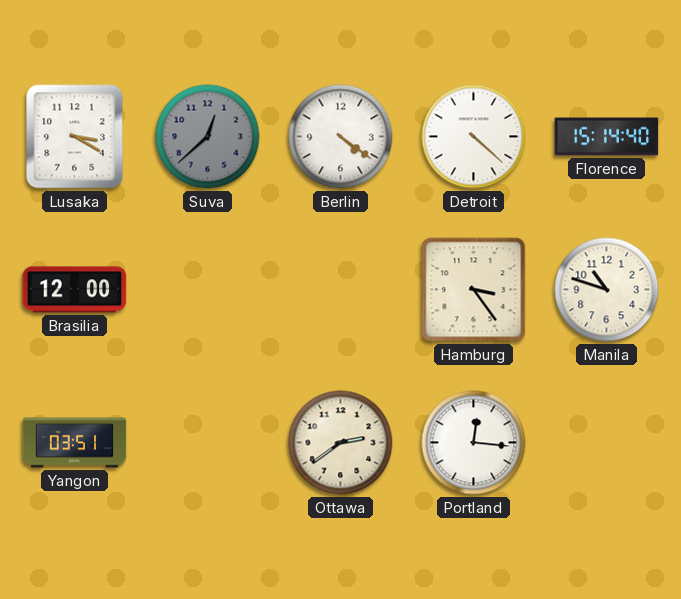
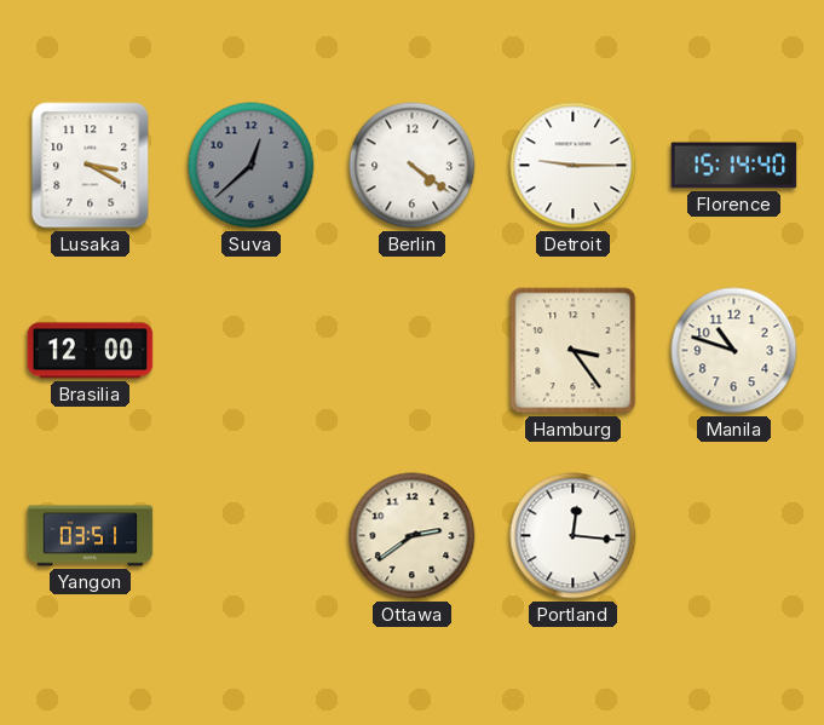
Detroit: 4:22 -> 9:15
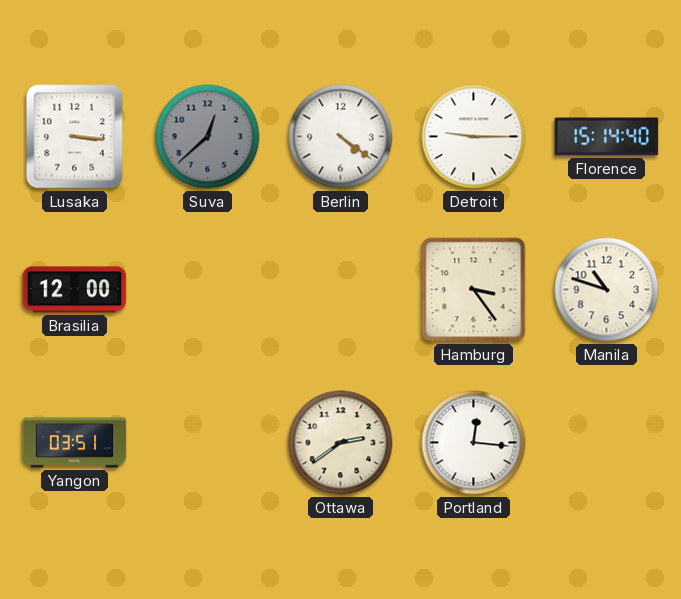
Lusaka: 3:20 -> 3:16
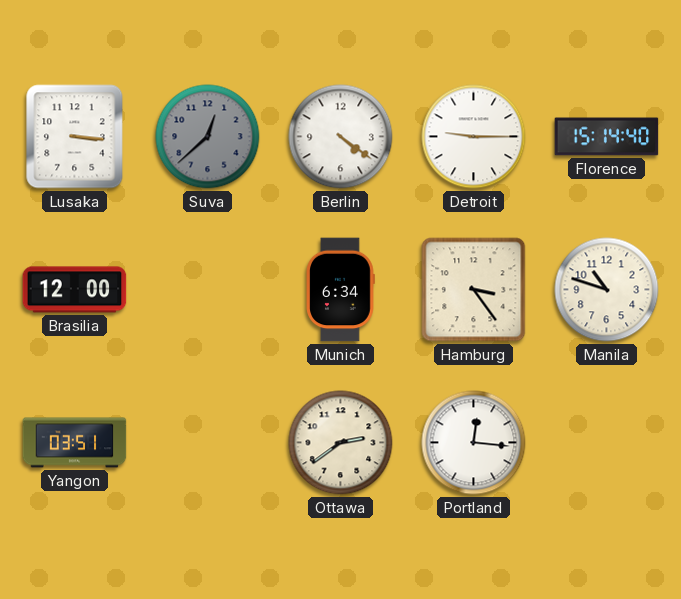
Munich: none -> 6:34
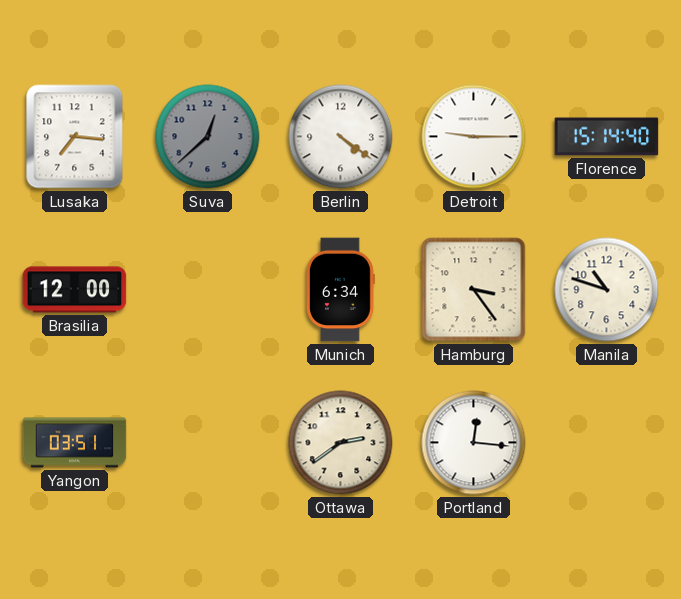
Lusaka: 3:16 -> 7:16
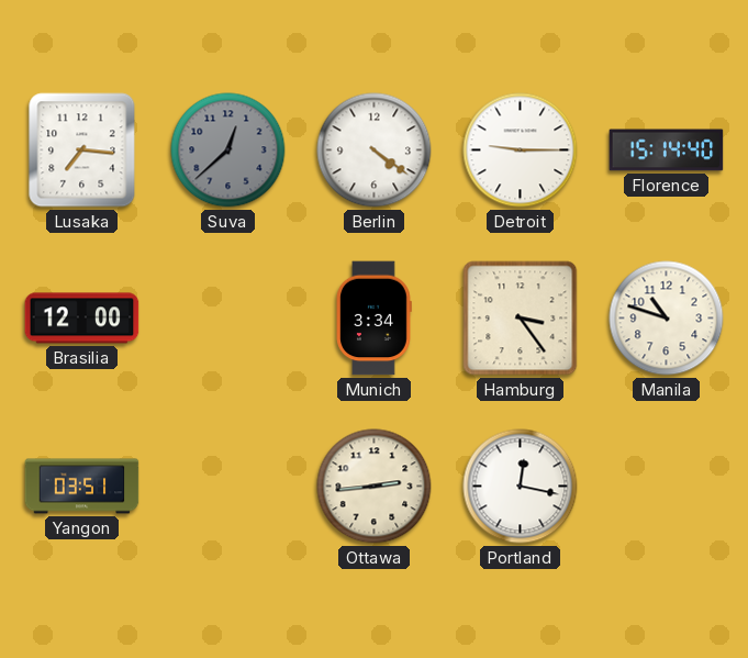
Munich: 6:34 -> 3:34
Ottawa: 2:39 -> 2:44
Portland: 12:16 -> 12:17
